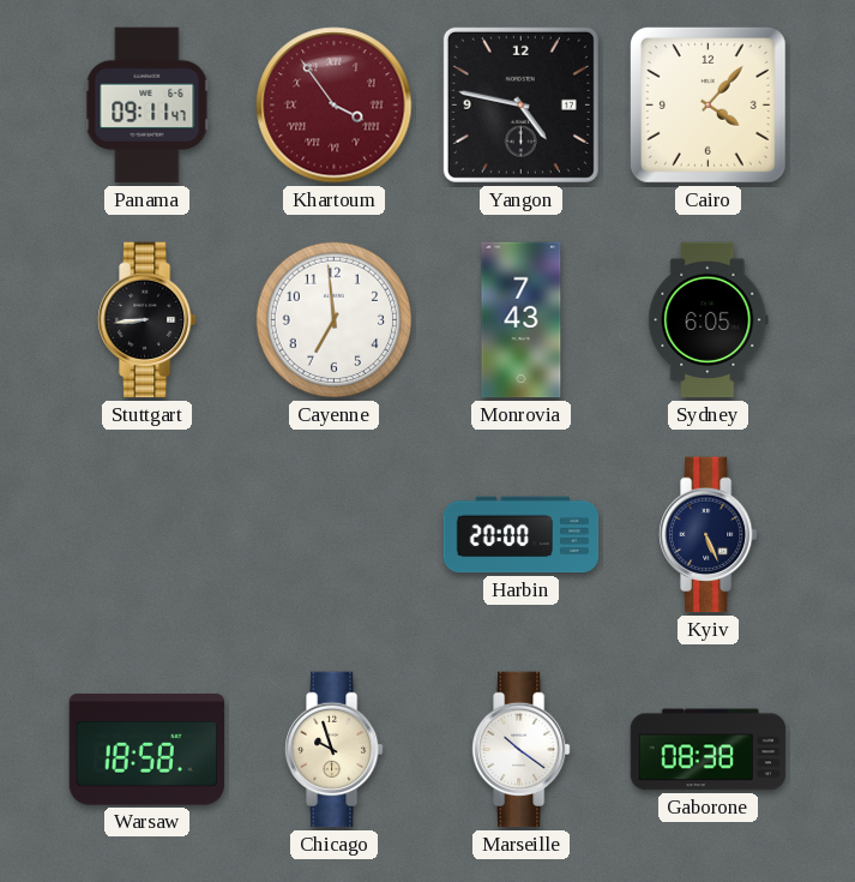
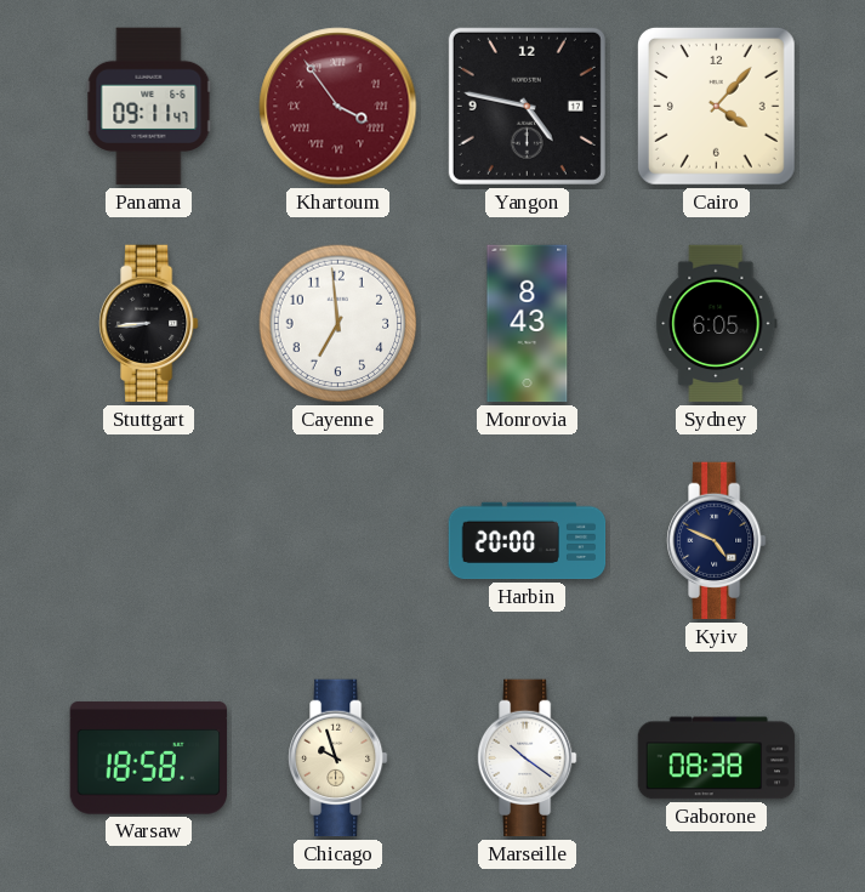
Monrovia: 7:43 -> 8:43
Kyiv: 5:26 -> 4:49
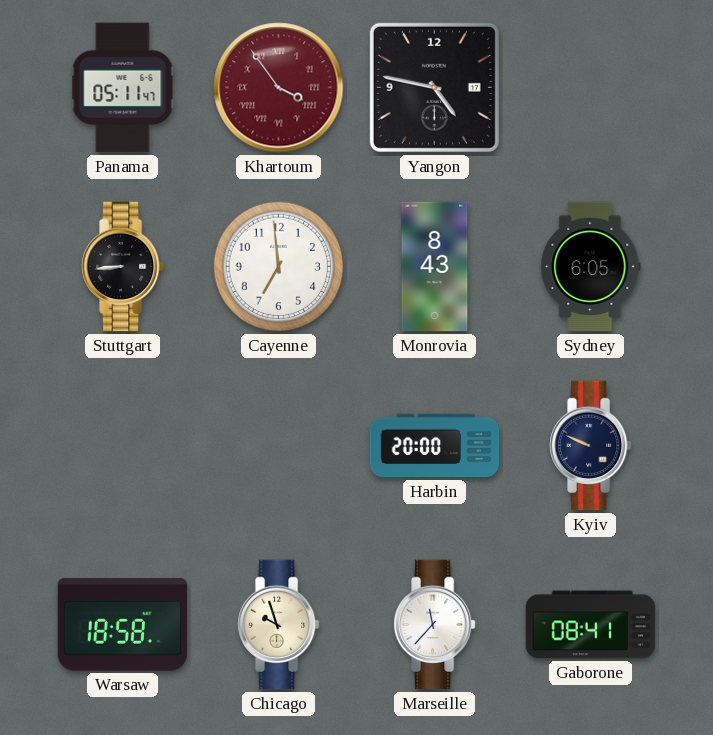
Panama: 09:11 -> 05:11
Cairo: 4:07 -> none
Kyiv: 4:49 -> 9:49
Marseille: 10:21 -> 11:37
Gaborone: 08:38 -> 08:41
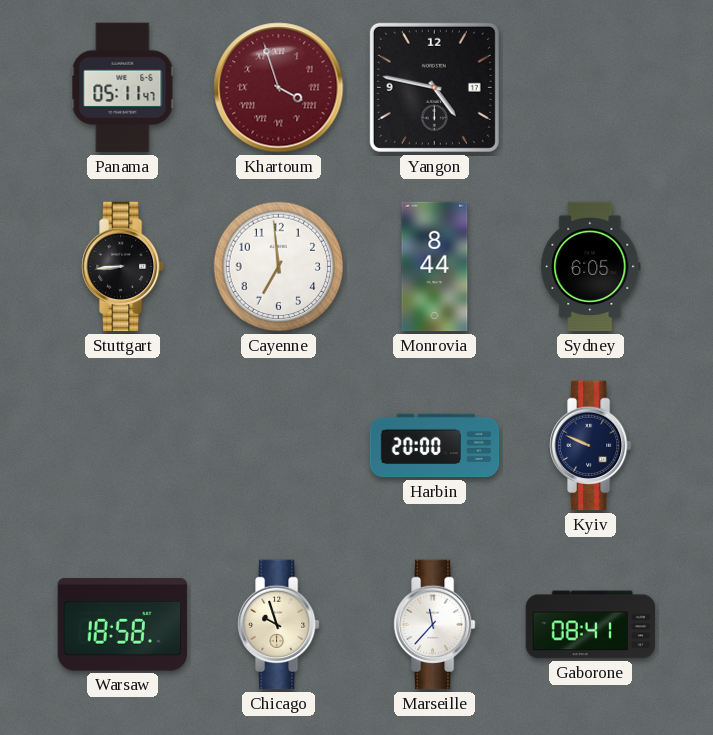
Khartoum: 3:54 -> 3:57
Monrovia: 8:43 -> 8:44
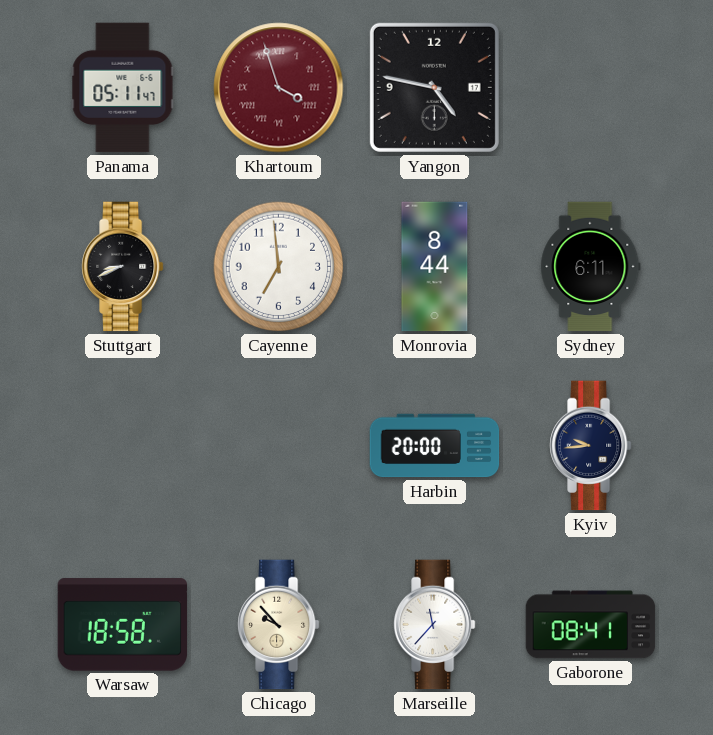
Stuttgart: 8:44 -> 8:41
Sydney: 6:05 -> 6:11
Kyiv: 9:49 -> 9:44
Chicago: 9:57 -> 9:53
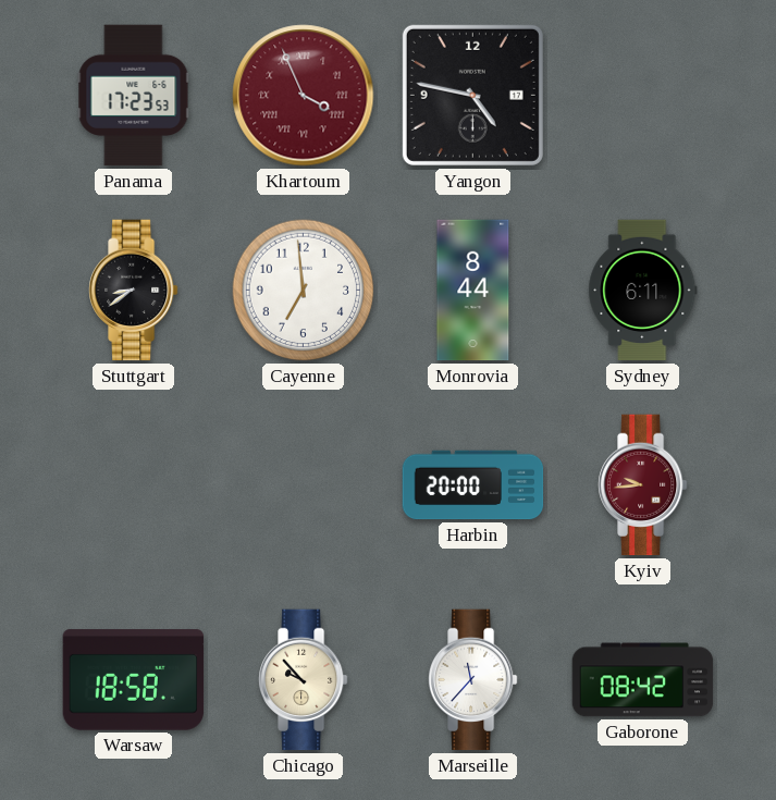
Panama: 05:11 -> 17:23
Khartoum: 3:57 -> 3:56
Stuttgart: 8:41 -> 8:39
Kyiv dial: navy -> burgundy
Gaborone: 08:41 -> 08:42
